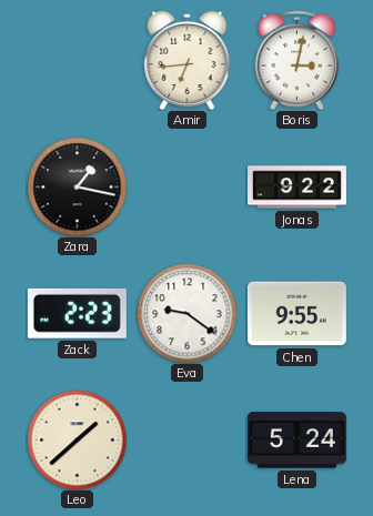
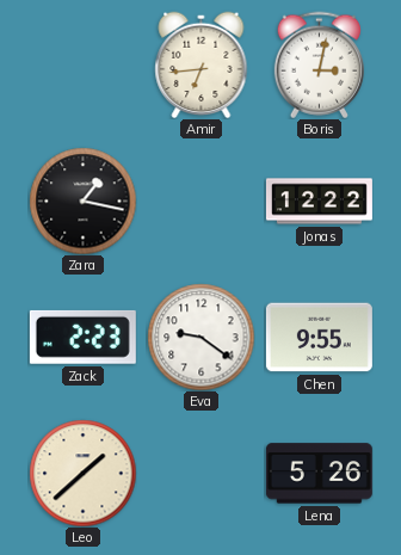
Jonas: 9:22 -> 12:22
Lena: 5:24 -> 5:26
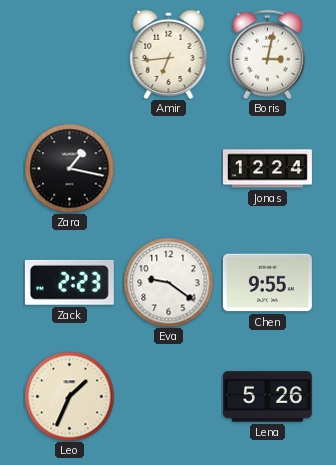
Jonas: 12:22 -> 12:24
Leo: 1:38 -> 1:34
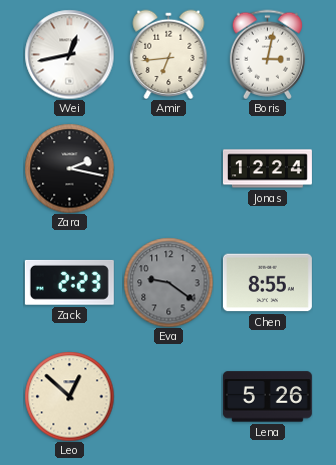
Wei: none -> 12:43
Zara: 1:17 -> 2:17
Eva dial: white -> grey
Chen: 9:55 -> 8:55
Leo: 1:34 -> 12:52
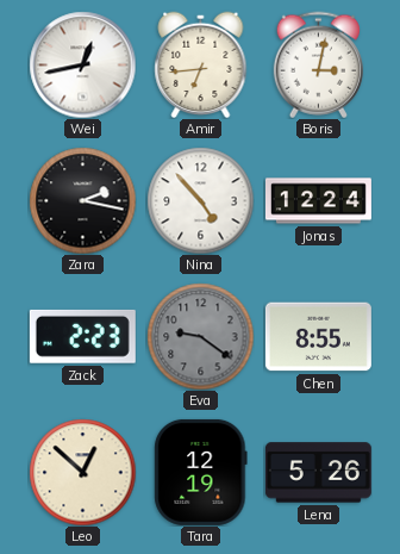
Nina: none -> 4:53
Tara: none -> 12:19
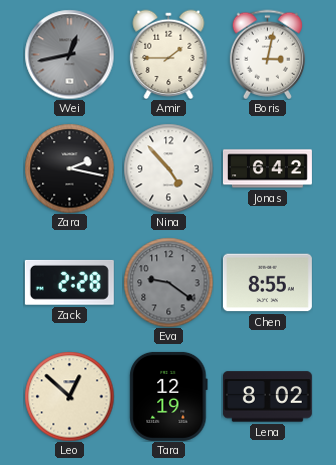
Wei dial: white -> grey
Amir: 6:44 -> 1:45
Jonas: 12:24 -> 6:42
Zack: 2:23 -> 2:28
Lena: 5:26 -> 8:02
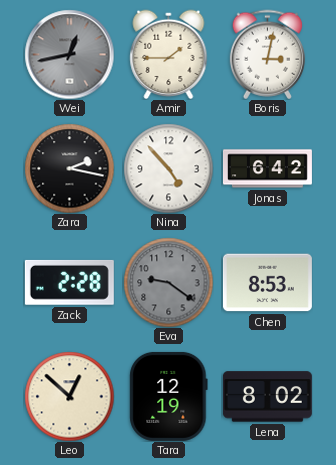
Chen: 8:55 -> 8:53
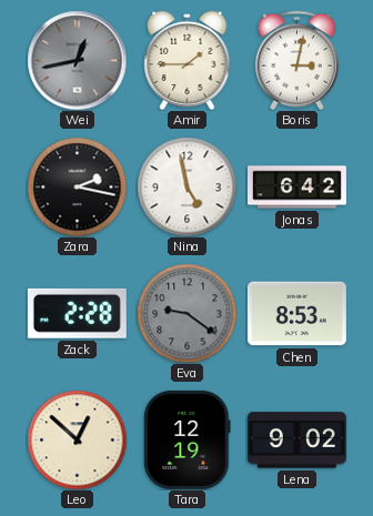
Nina: 4:53 -> 4:58
Lena: 8:02 -> 9:02
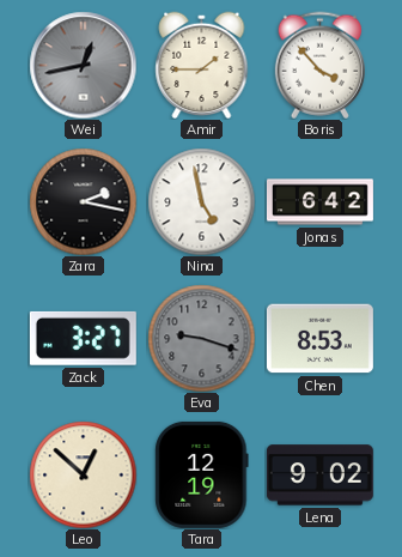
Boris: 3:02 -> 3:53
Zack: 2:28 -> 3:27
Eva: 9:21 -> 9:18
